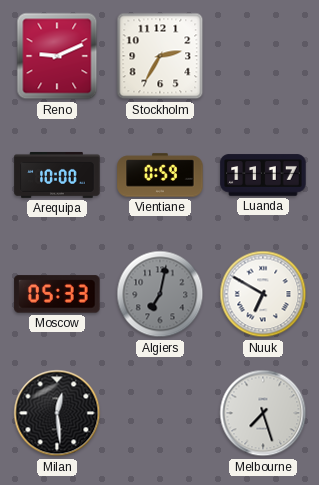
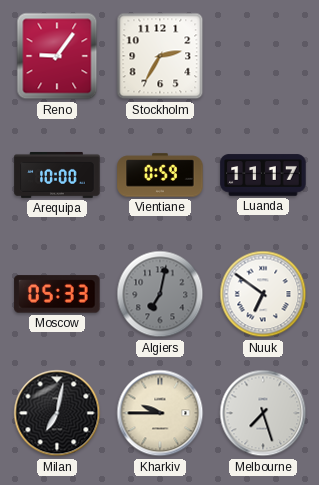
Reno: 9:11 -> 9:06
Nuuk: 6:50 -> 6:51
Milan: 12:29 -> 7:02
Kharkiv: none -> 9:45
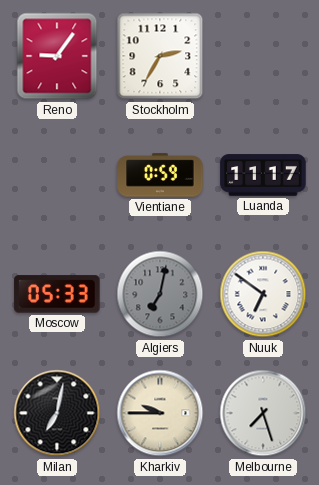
Arequipa: 10:00 -> none
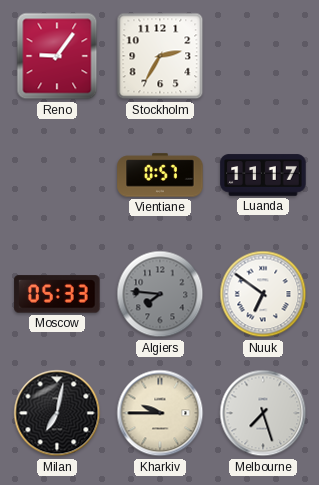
Vientiane: 0:59 -> 0:57
Algiers: 7:02 -> 7:46
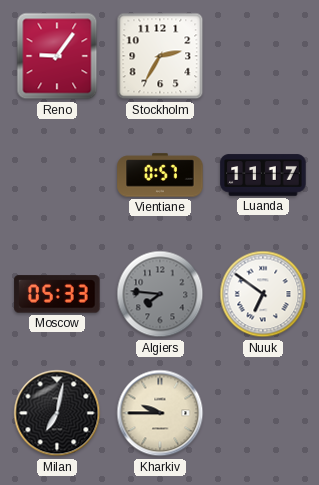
Melbourne: 7:27 -> none
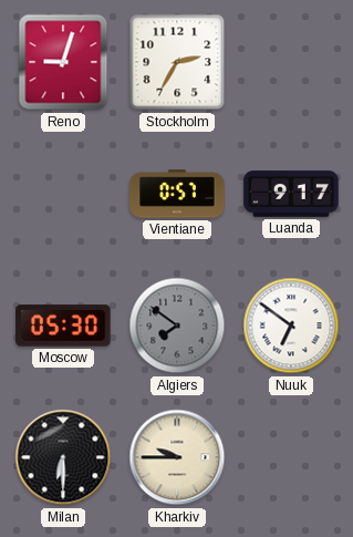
Reno: 9:06 -> 9:03
Luanda: 11:17 -> 9:17
Moscow: 05:33 -> 05:30
Algiers: 7:46 -> 7:51
Milan: 7:02 -> 6:30
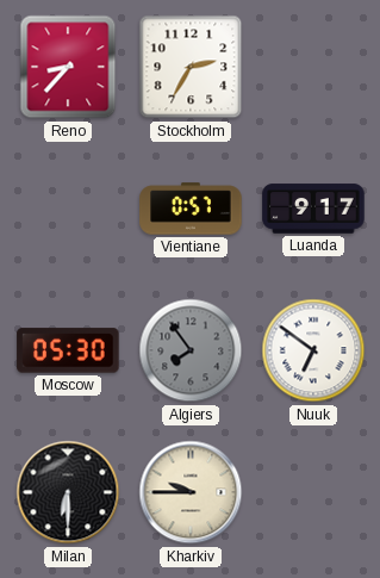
Reno: 9:03 -> 8:37
Algiers: 7:51 -> 7:54
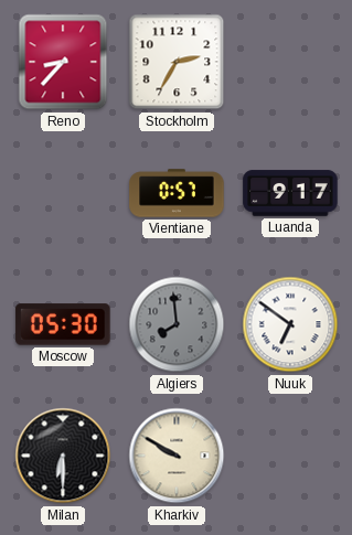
Algiers: 7:54 -> 7:59
Kharkiv: 9:45 -> 9:50
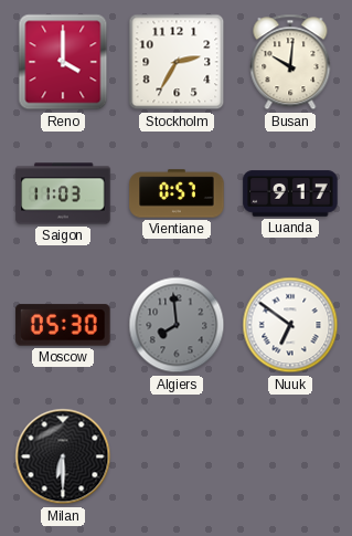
Reno: 8:37 -> 4:00
Busan: none -> 10:01
Saigon: none -> 11:03
Kharkiv: 9:50 -> none
